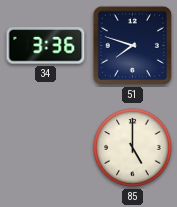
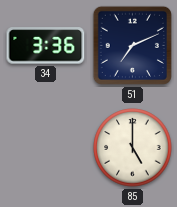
51: 7:48 -> 7:11
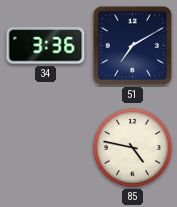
51: 7:11 -> 7:10
85: 5:00 -> 4:47
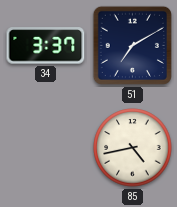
34: 3:36 -> 3:37
85: 4:47 -> 4:43
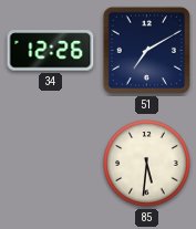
34: 3:37 -> 12:26
85: 4:43 -> 5:31
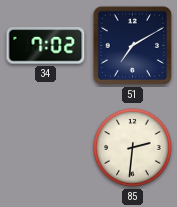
34: 12:26 -> 7:02
85: 5:31 -> 2:31
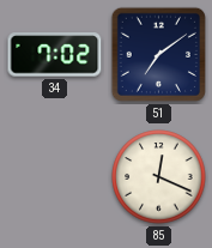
51: 7:10 -> 7:09
85: 2:31 -> 12:19
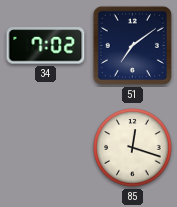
85: 12:19 -> 12:18
